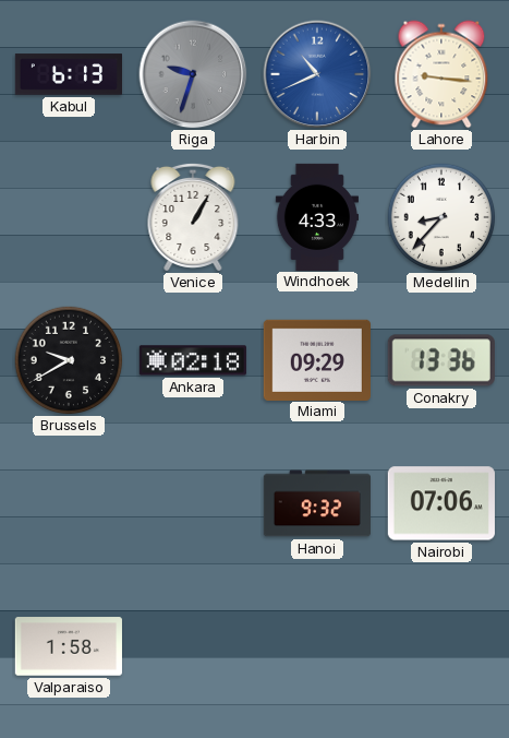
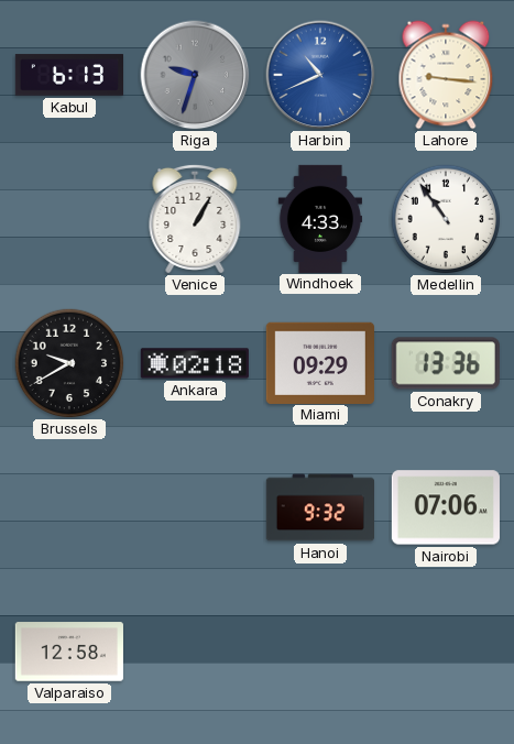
Medellin: 8:37 -> 10:54
Valparaiso: 1:58 -> 12:58
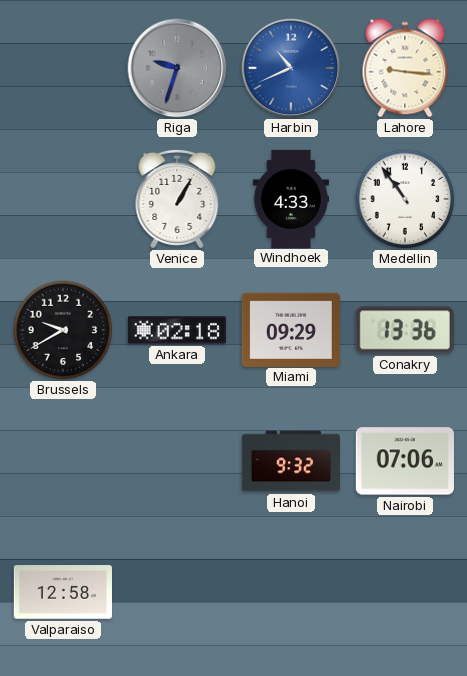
Kabul: 6:13 -> none
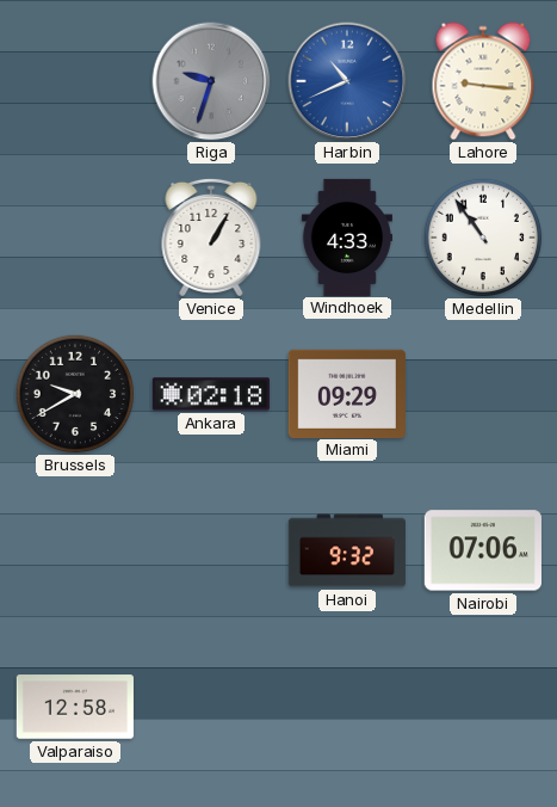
Conakry: 13:36 -> none
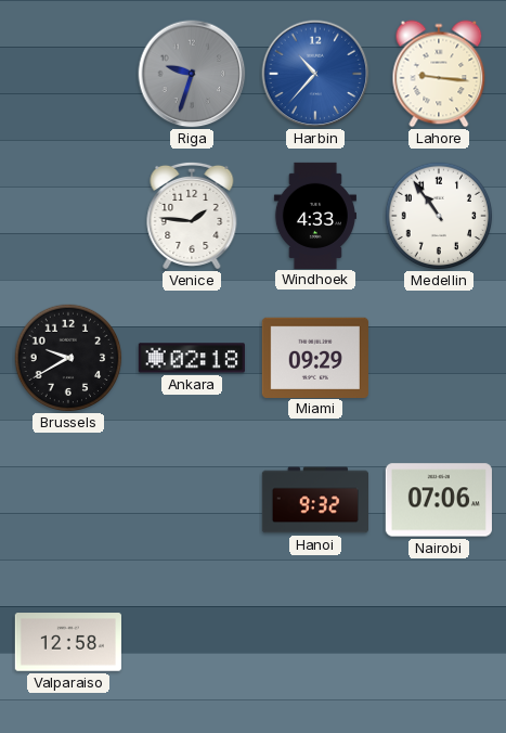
Harbin: 10:41 -> 10:37
Venice: 1:05 -> 1:46
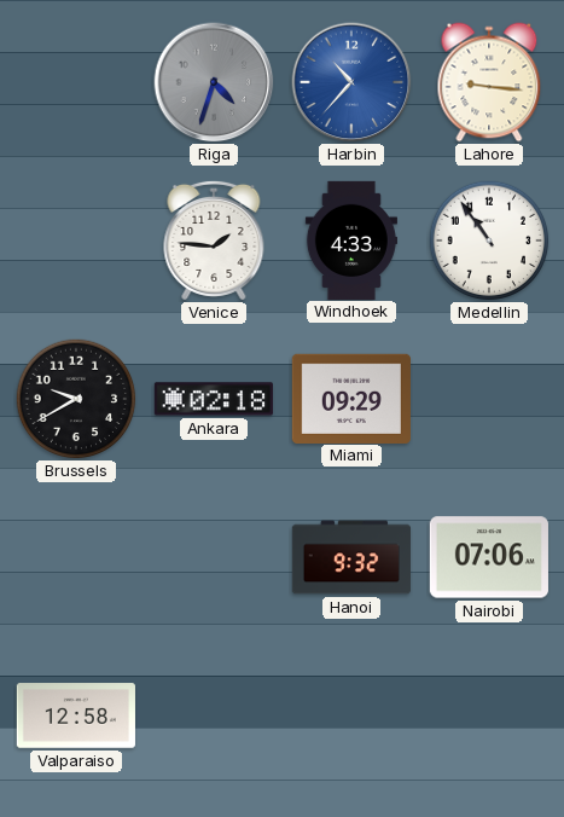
Riga: 9:33 -> 4:33
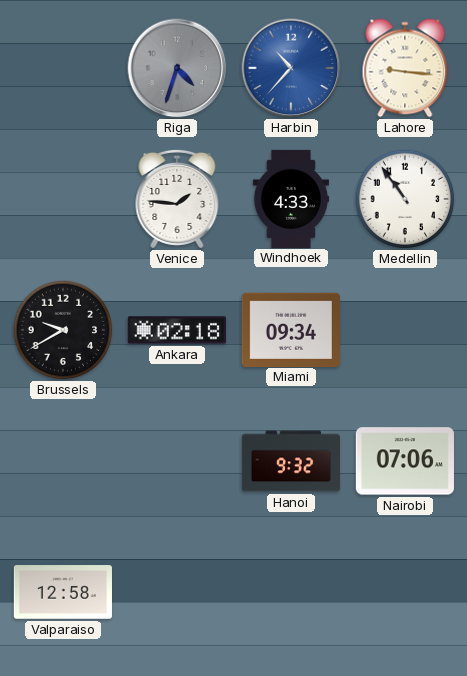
Miami: 09:29 -> 09:34
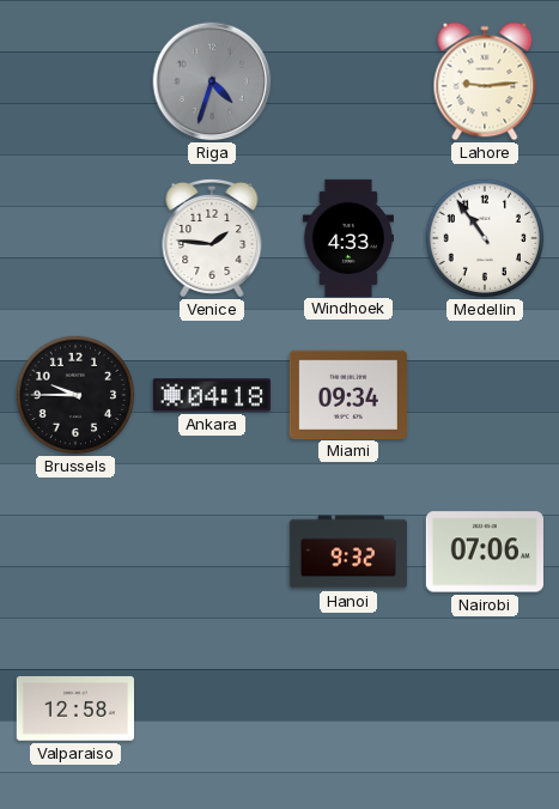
Harbin: 10:37 -> none
Lahore: 9:16 -> 9:14
Brussels: 9:40 -> 9:45
Ankara: 02:18 -> 04:18
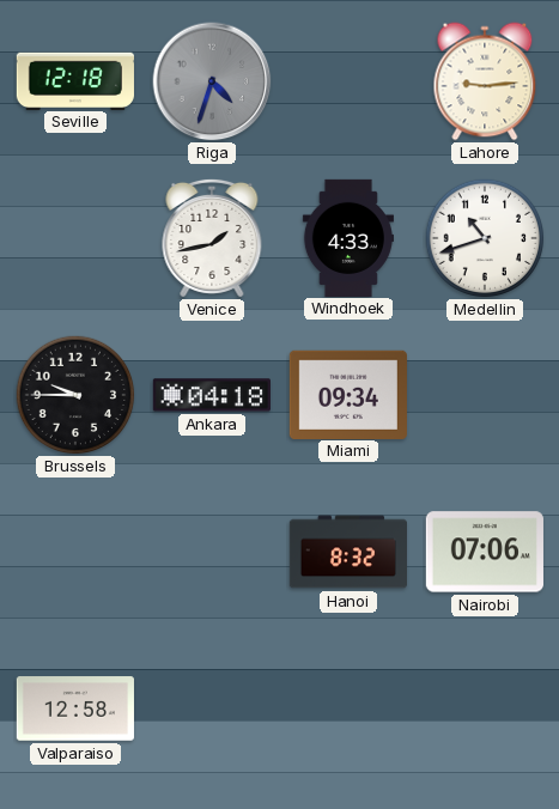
Seville: none -> 12:18
Venice: 1:46 -> 1:43
Medellin: 10:54 -> 10:42
Hanoi: 9:32 -> 8:32
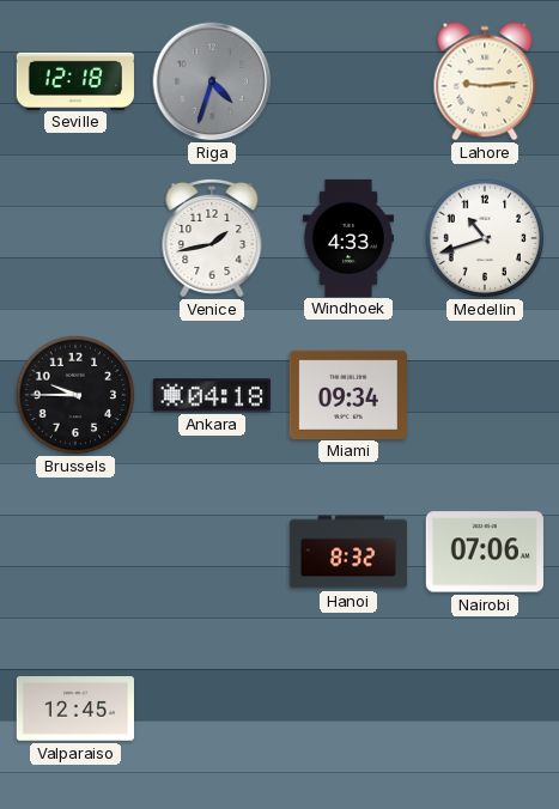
Valparaiso: 12:58 -> 12:45
